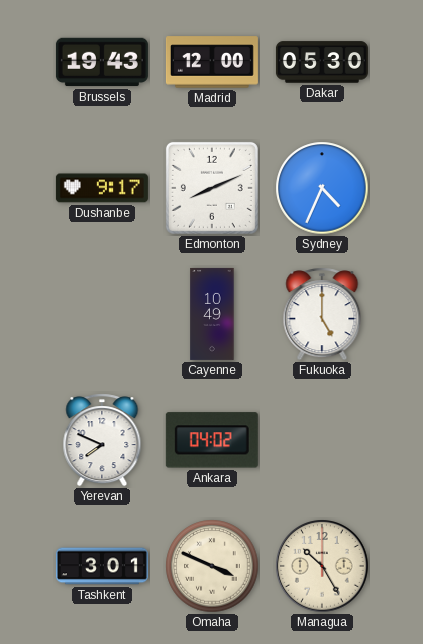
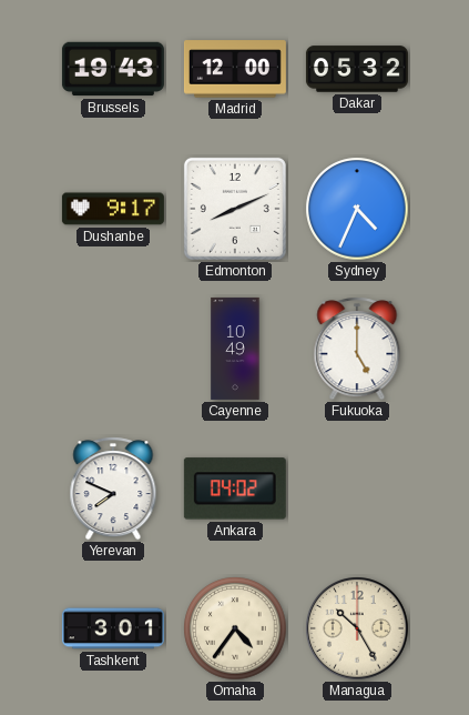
Dakar: 05:30 -> 05:32
Omaha: 3:49 -> 4:36
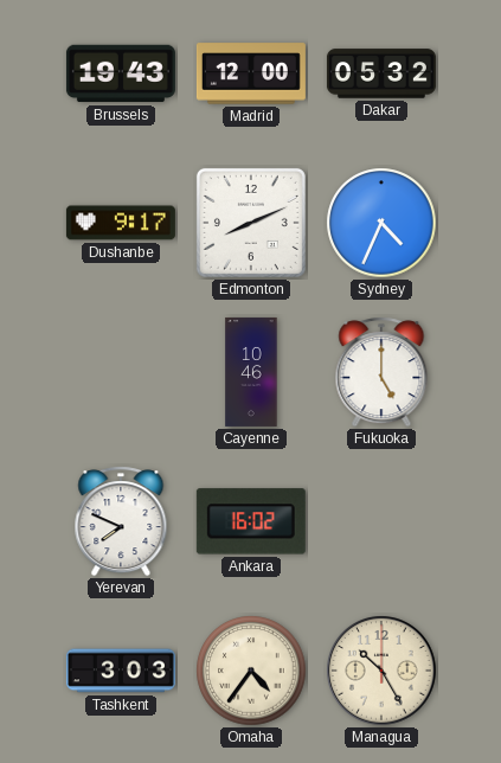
Cayenne: 10:49 -> 10:46
Ankara: 04:02 -> 16:02
Tashkent: 3:01 -> 3:03
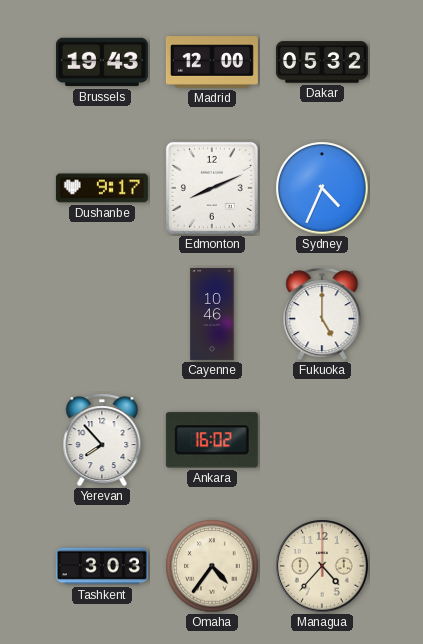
Yerevan: 7:49 -> 7:53
Managua: 10:25 -> 4:37
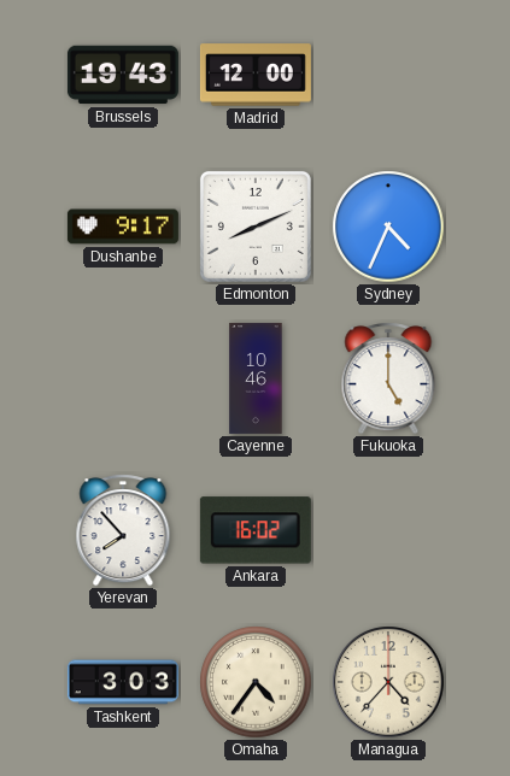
Dakar: 05:32 -> none
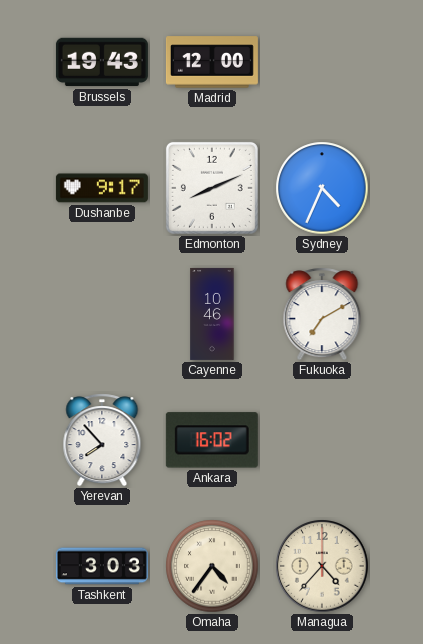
Fukuoka: 5:00 -> 7:10
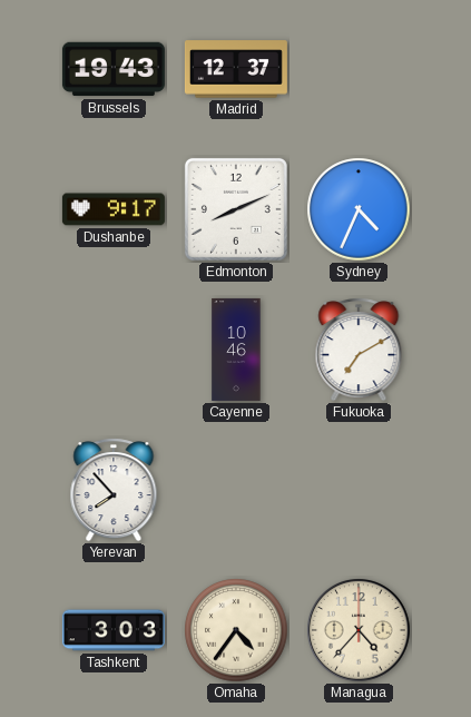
Madrid: 12:00 -> 12:37
Ankara: 16:02 -> none
